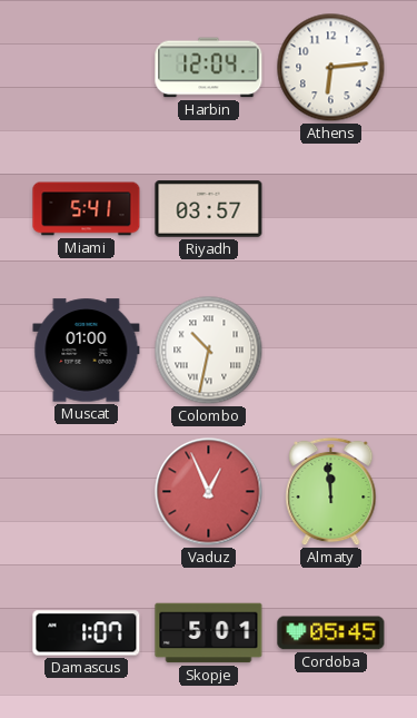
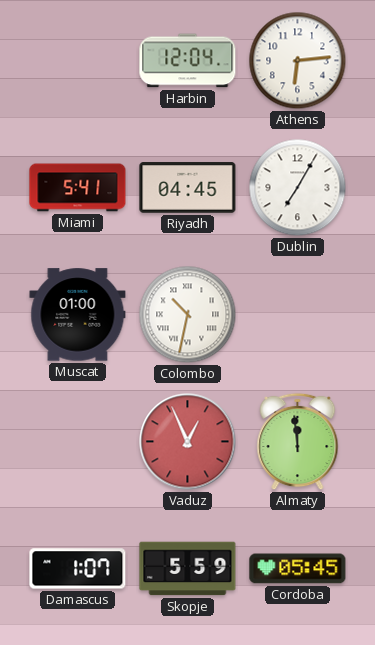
Riyadh: 03:57 -> 04:45
Dublin: none -> 7:05
Skopje: 5:01 -> 5:59
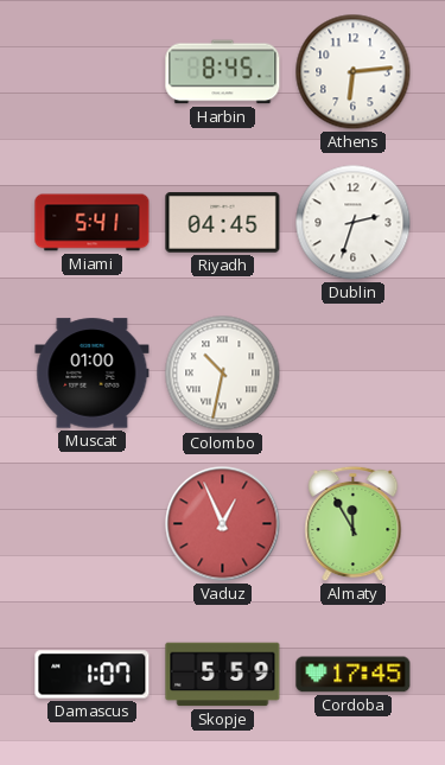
Harbin: 12:04 -> 8:45
Dublin: 7:05 -> 2:33
Almaty: 11:59 -> 11:55
Cordoba: 05:45 -> 17:45
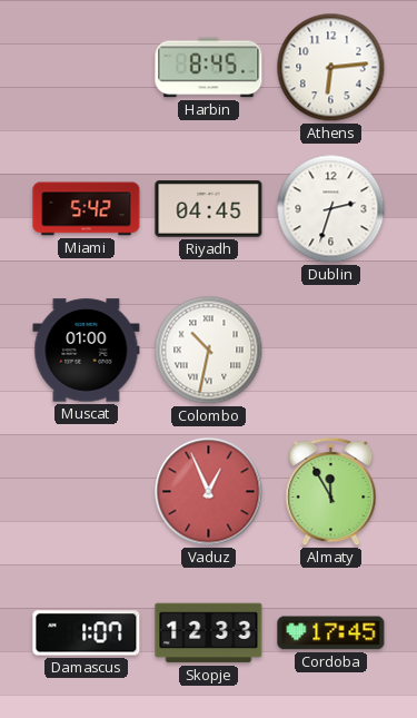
Miami: 5:41 -> 5:42
Skopje: 5:59 -> 12:33
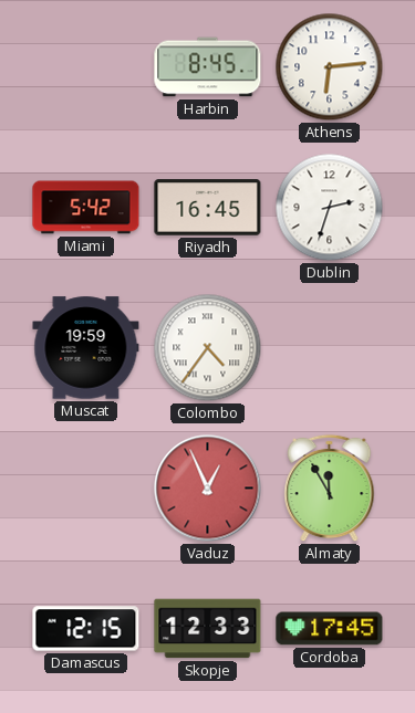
Riyadh: 04:45 -> 16:45
Muscat: 01:00 -> 19:59
Colombo: 10:32 -> 4:36
Damascus: 1:07 -> 12:15
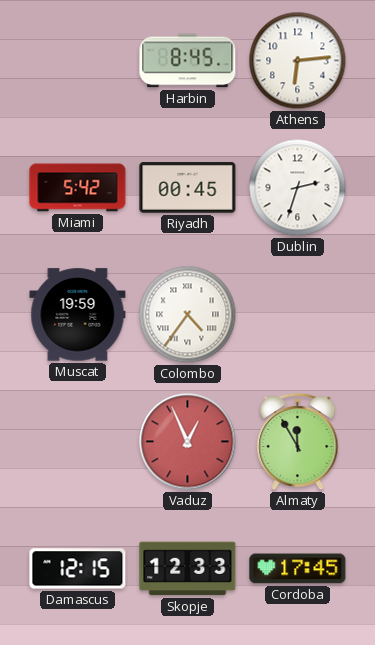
Riyadh: 16:45 -> 00:45
